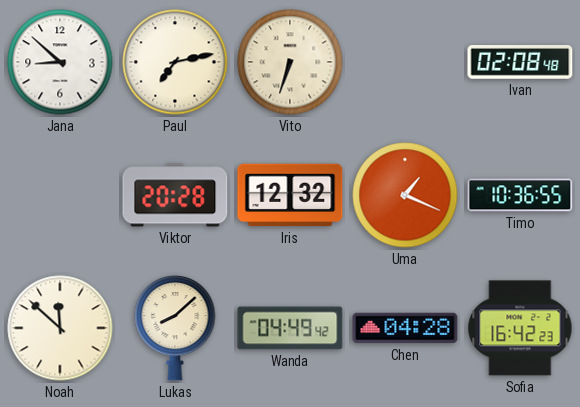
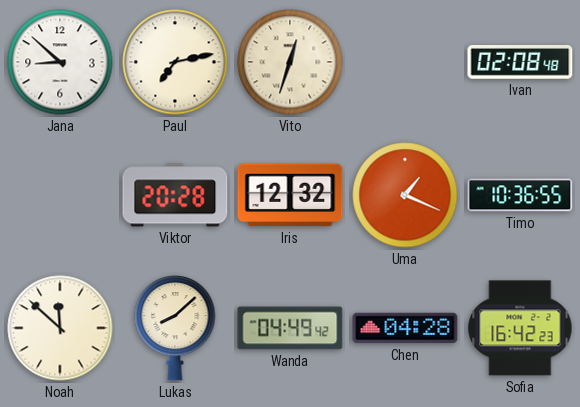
Vito: 6:33 -> 12:33
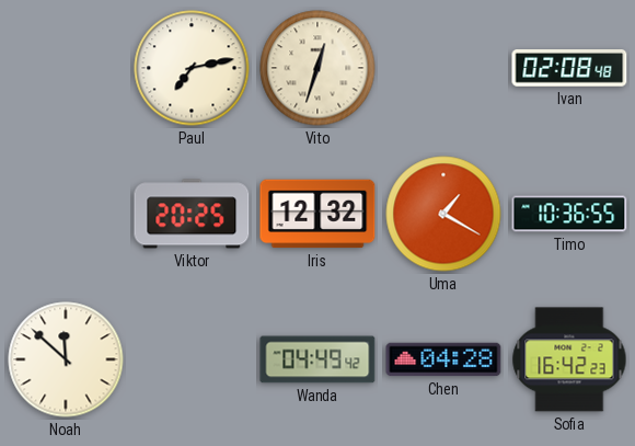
Jana: 8:52 -> none
Viktor: 20:28 -> 20:25
Uma: 1:19 -> 1:20
Lukas: 8:08 -> none
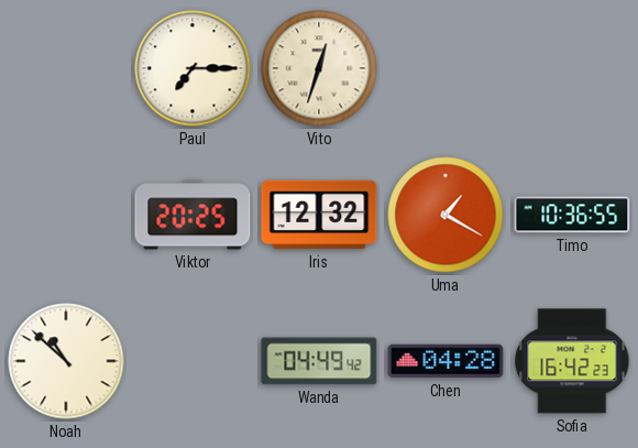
Paul: 7:13 -> 7:15
Ivan: 02:08 -> none
Noah: 11:52 -> 10:52
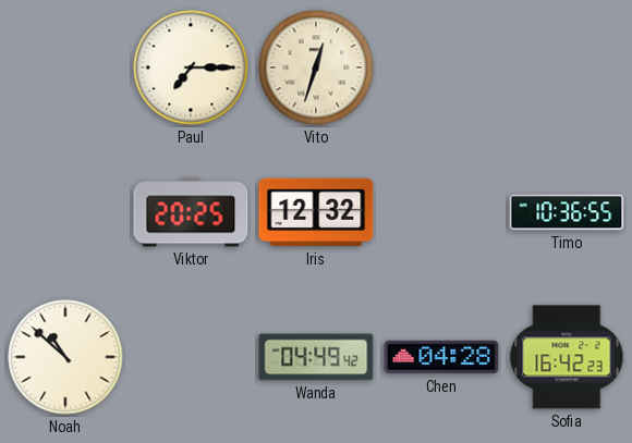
Uma: 1:20 -> none
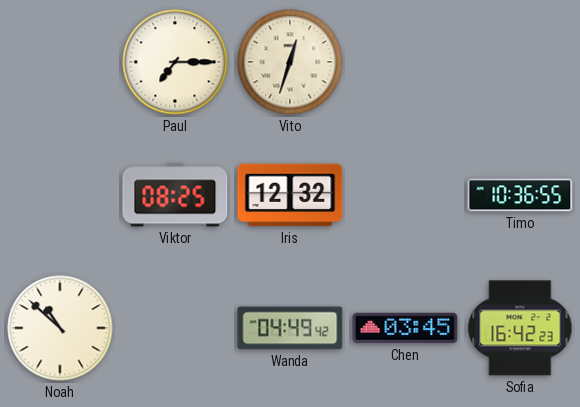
Viktor: 20:25 -> 08:25
Chen: 04:28 -> 03:45
